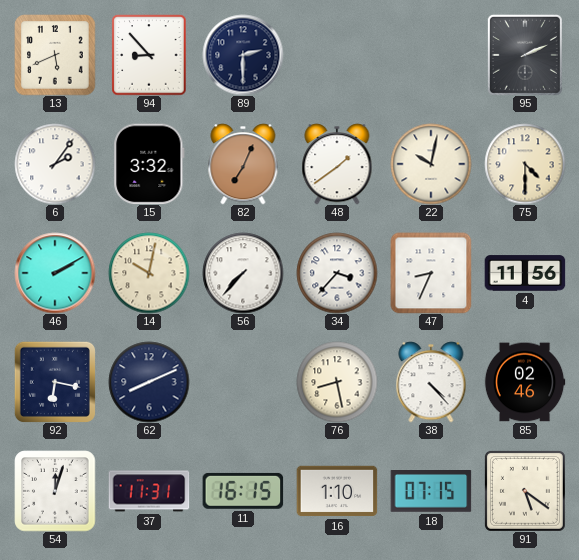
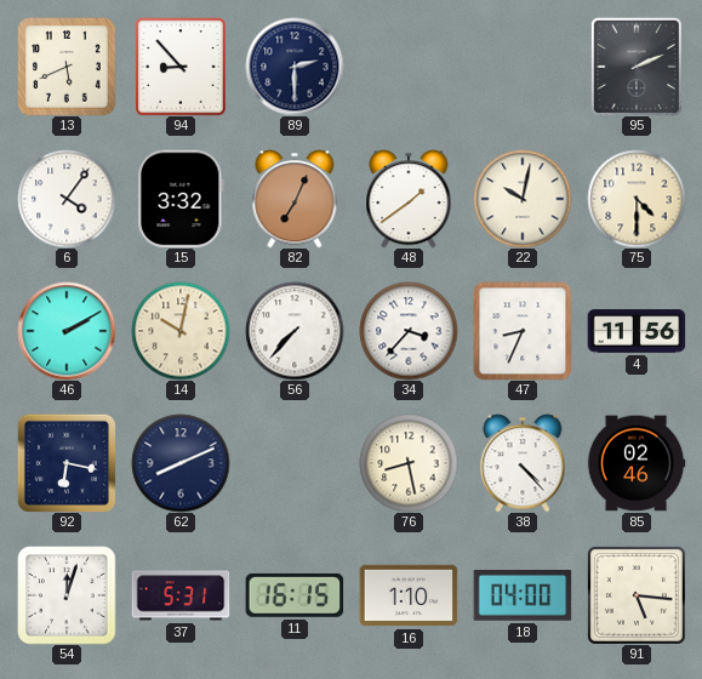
6: 2:06 -> 4:06
37: 11:31 -> 5:31
18: 07:15 -> 04:00
91: 5:21 -> 5:16
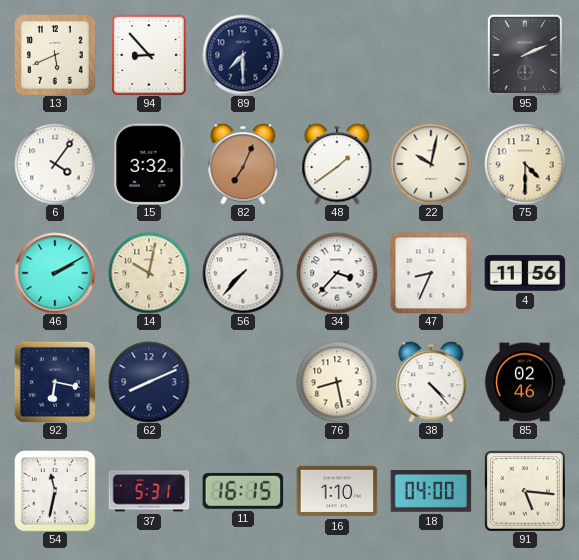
89: 2:30 -> 7:30
54: 12:03 -> 11:32
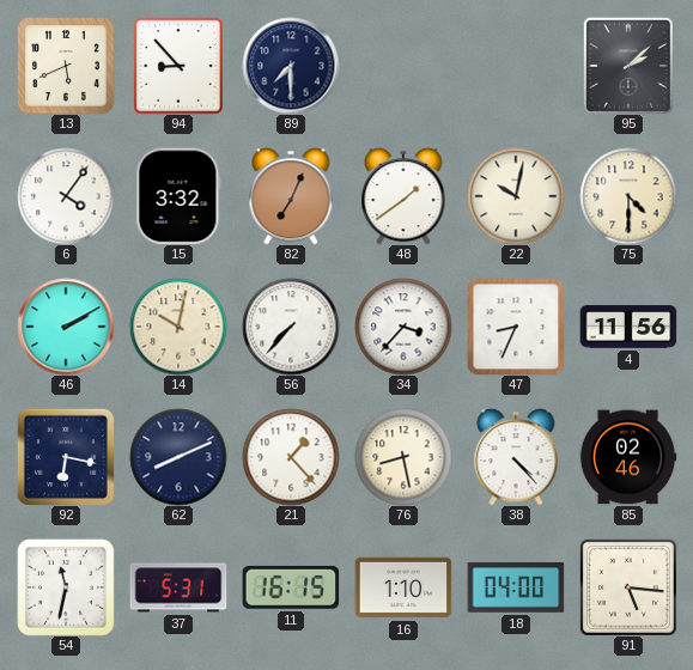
95: 2:11 -> 2:08
21: none -> 1:23
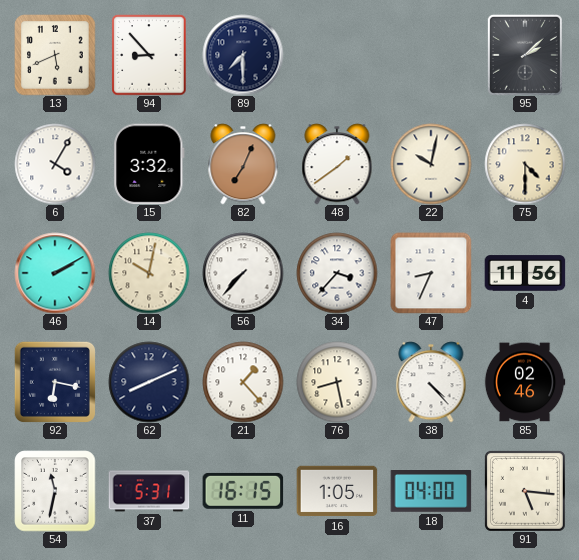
6: 4:06 -> 4:05
16: 1:10 -> 1:05
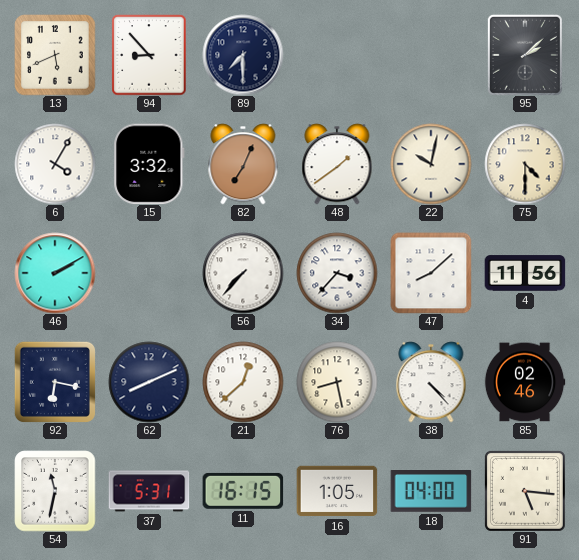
14: 10:02 -> none
47: 8:34 -> 8:08
21: 1:23 -> 12:38
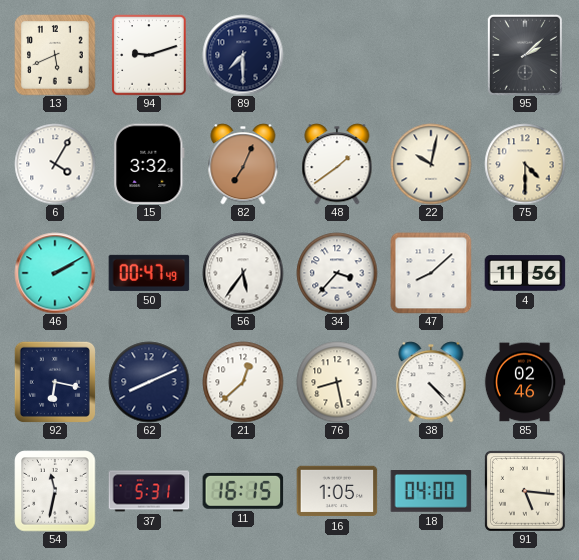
94: 8:53 -> 9:12
50: none -> 00:47
56: 7:37 -> 5:36
